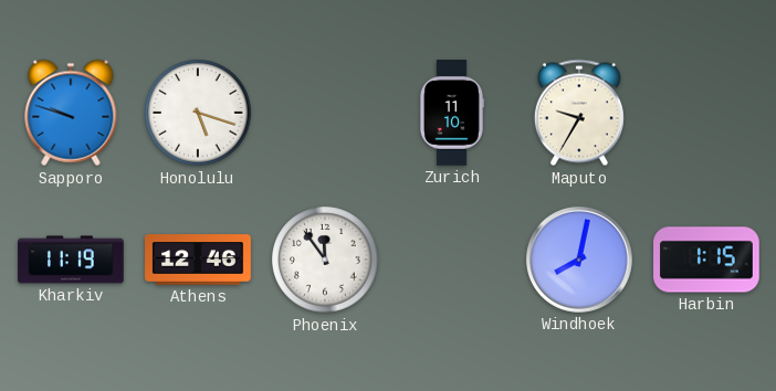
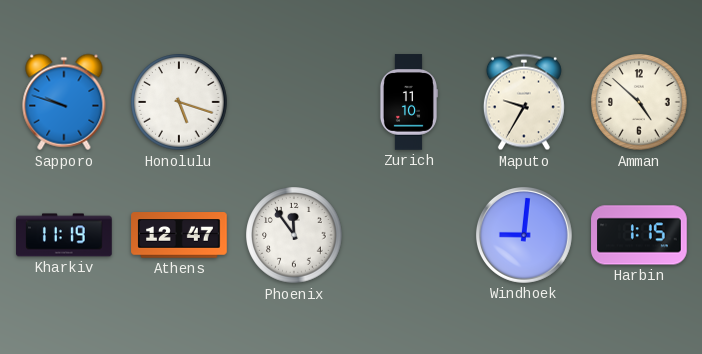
Amman: none -> 4:52
Athens: 12:46 -> 12:47
Windhoek: 8:02 -> 9:01
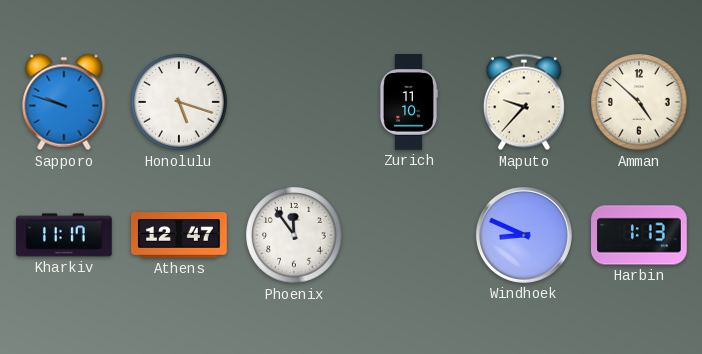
Maputo: 9:35 -> 9:37
Kharkiv: 11:19 -> 11:17
Windhoek: 9:01 -> 8:49
Harbin: 1:15 -> 1:13
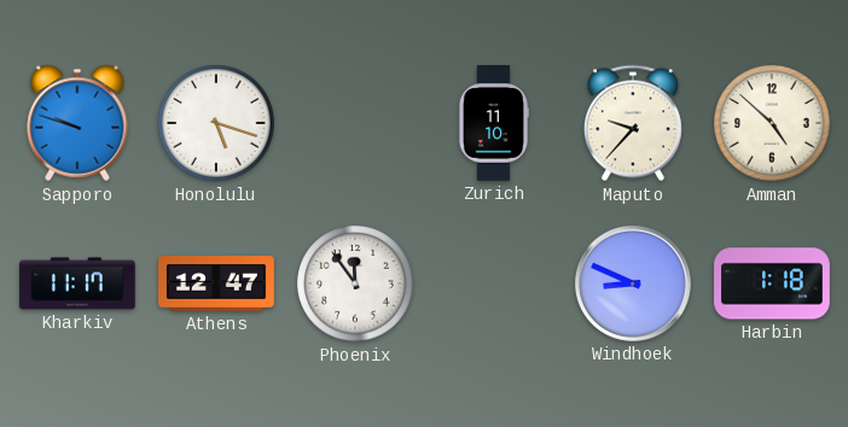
Harbin: 1:13 -> 1:18
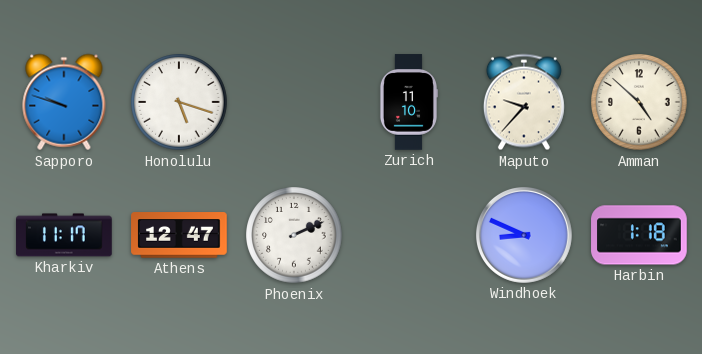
Phoenix: 11:54 -> 2:11
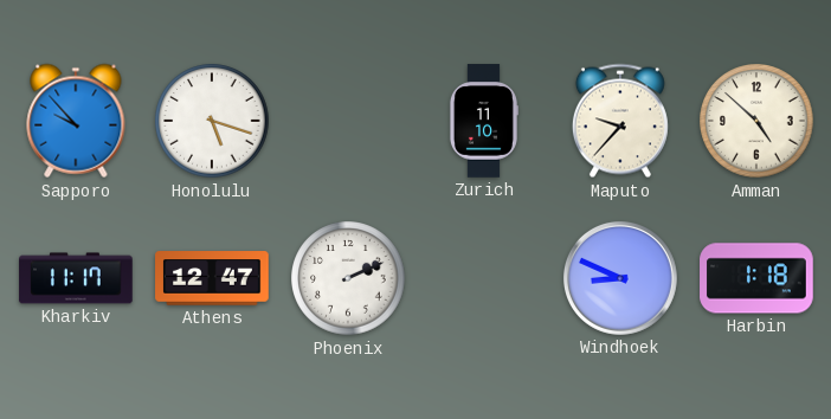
Sapporo: 9:48 -> 9:53
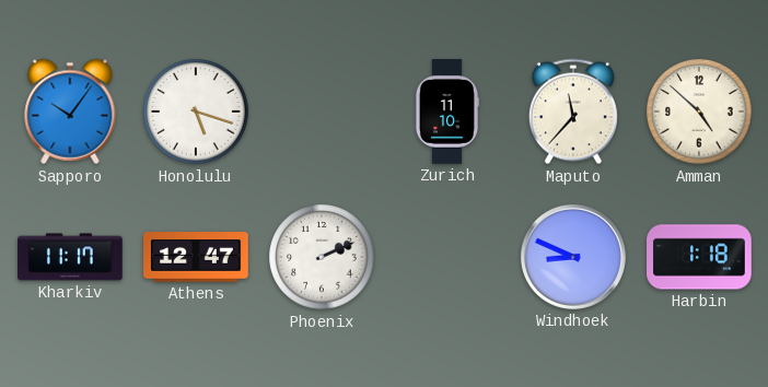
Sapporo: 9:53 -> 10:06
Maputo: 9:37 -> 11:37
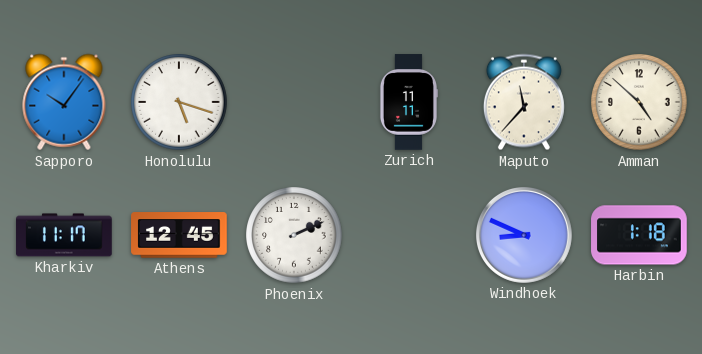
Zurich: 11:10 -> 11:11
Athens: 12:47 -> 12:45
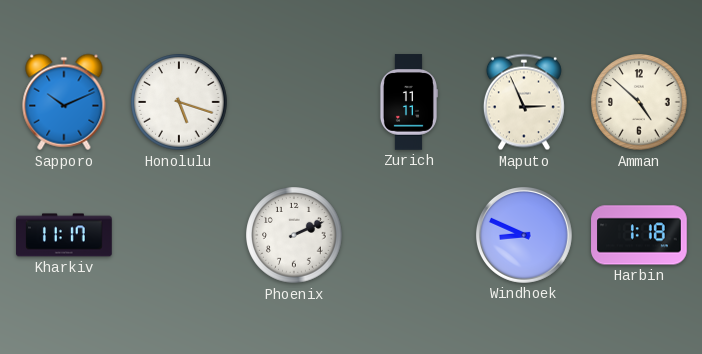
Sapporo: 10:06 -> 10:11
Maputo: 11:37 -> 2:56
Athens: 12:45 -> none
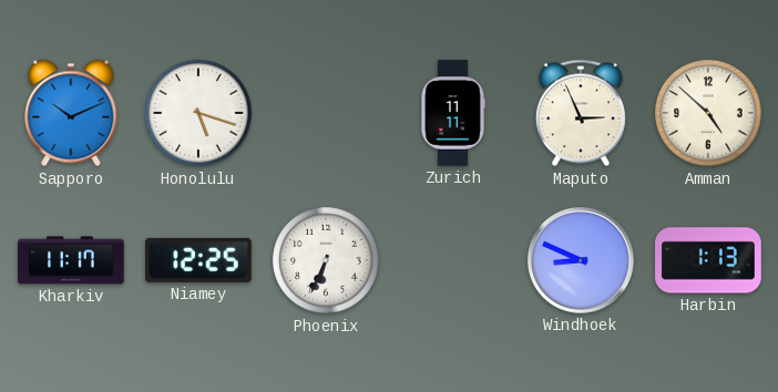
Niamey: none -> 12:25
Phoenix: 2:11 -> 6:34
Harbin: 1:18 -> 1:13
